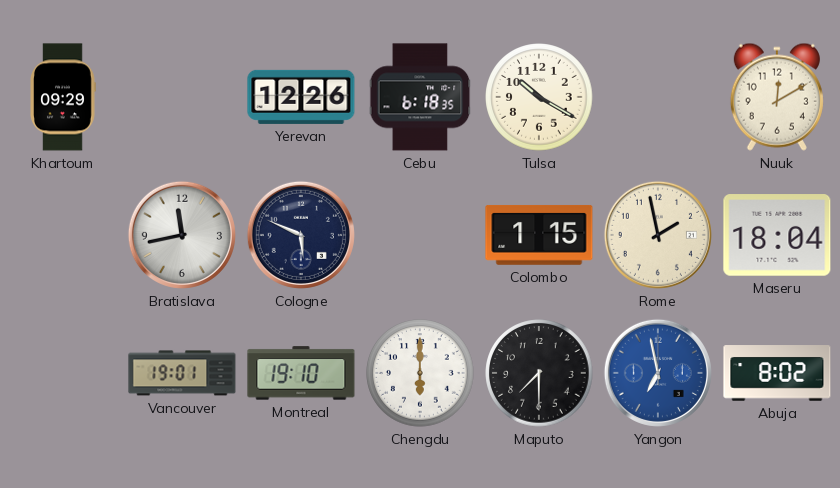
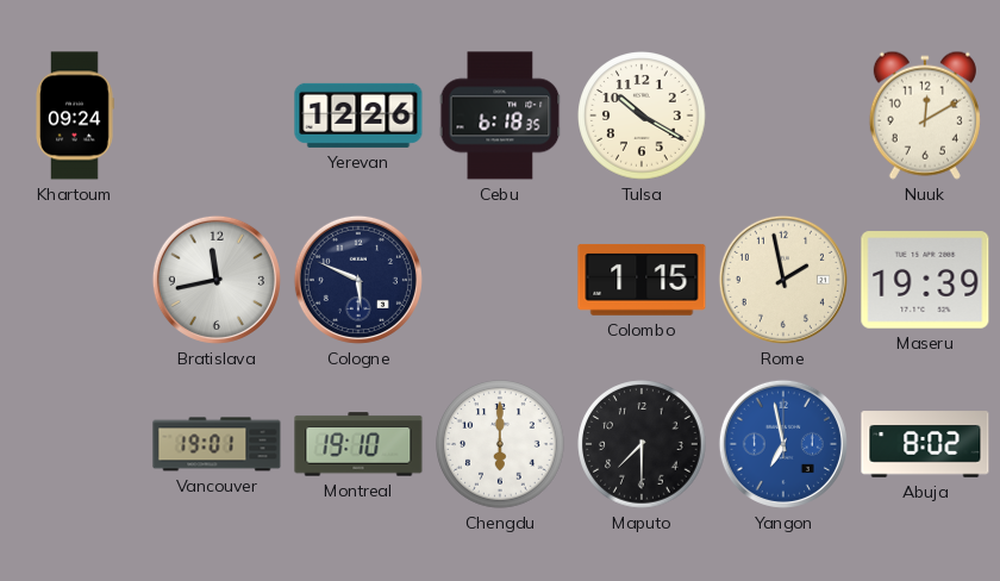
Khartoum: 09:29 -> 09:24
Maseru: 18:04 -> 19:39
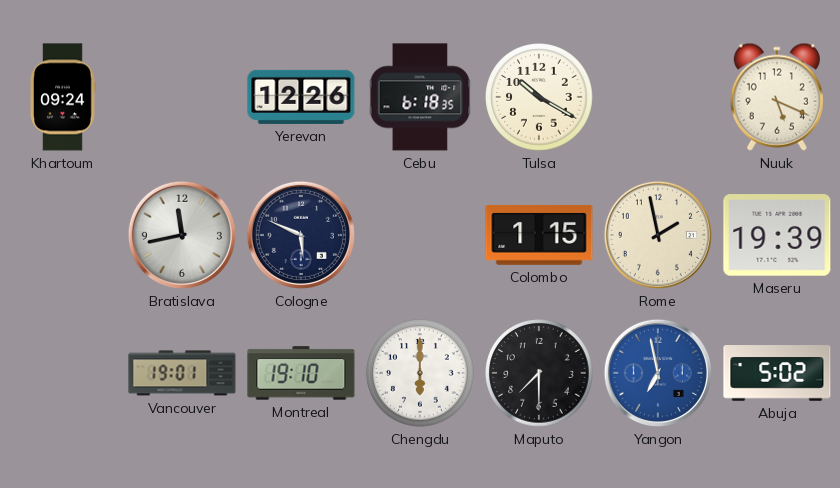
Nuuk: 12:10 -> 5:19
Abuja: 8:02 -> 5:02
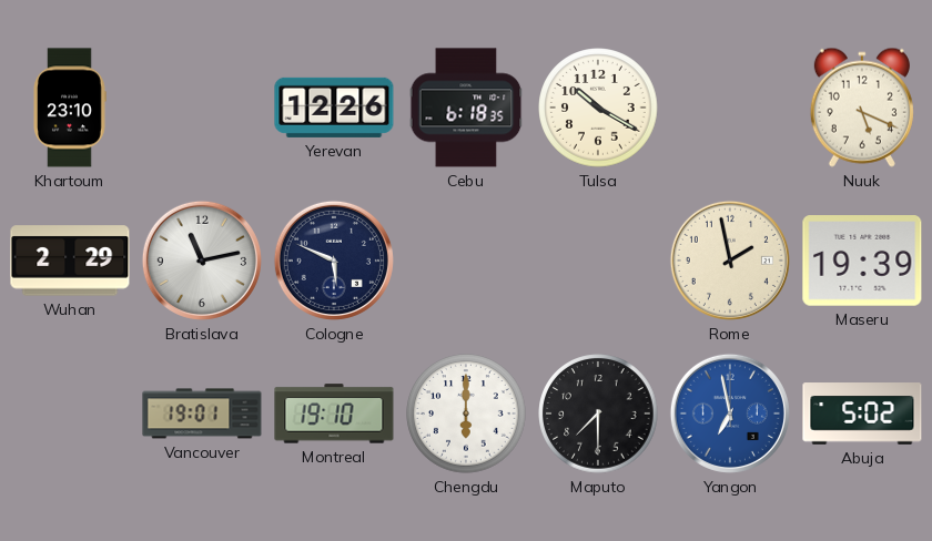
Khartoum: 09:24 -> 23:10
Wuhan: none -> 2:29
Bratislava: 11:43 -> 11:13
Colombo: 1:15 -> none
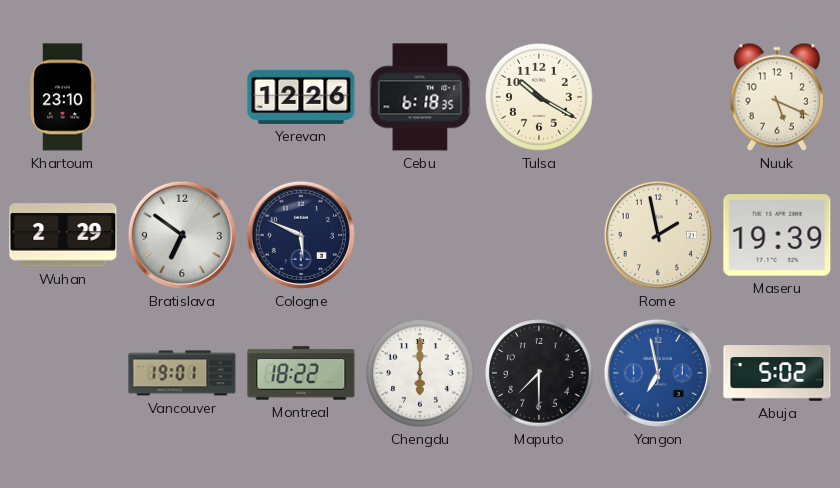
Bratislava: 11:13 -> 6:51
Montreal: 19:10 -> 18:22
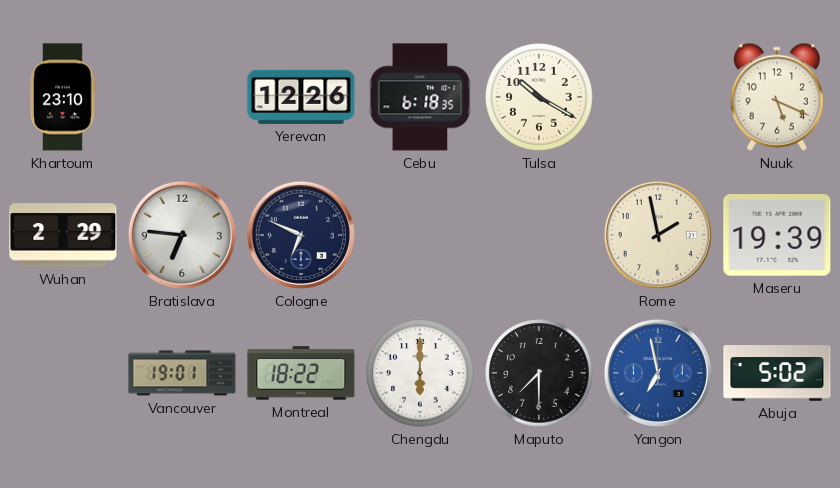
Bratislava: 6:51 -> 6:46
Cologne: 5:49 -> 6:49
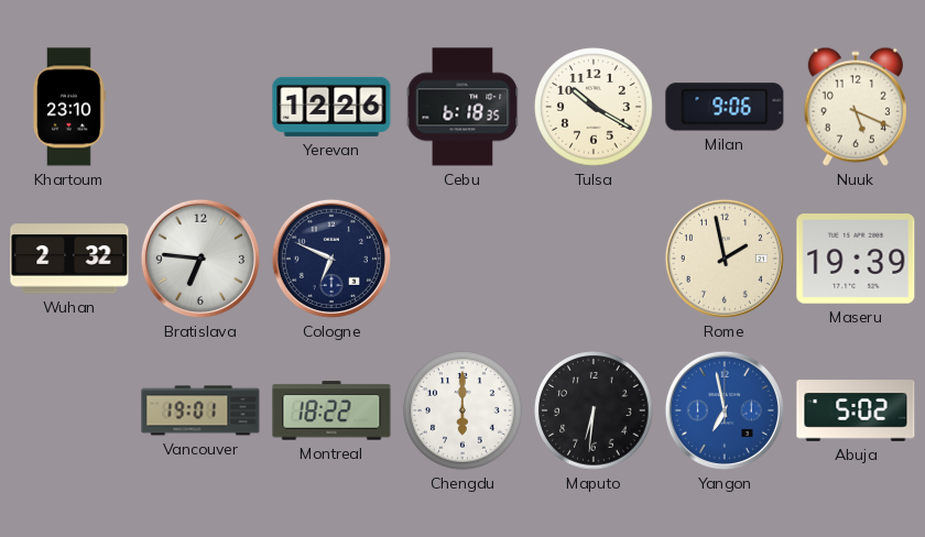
Milan: none -> 9:06
Wuhan: 2:29 -> 2:32
Maputo: 7:30 -> 6:31
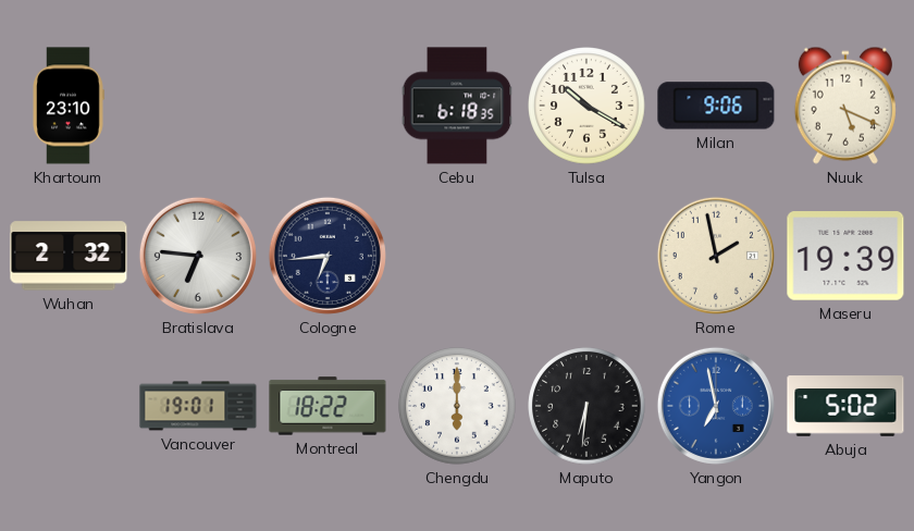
Yerevan: 12:26 -> none
Cologne: 6:49 -> 6:44
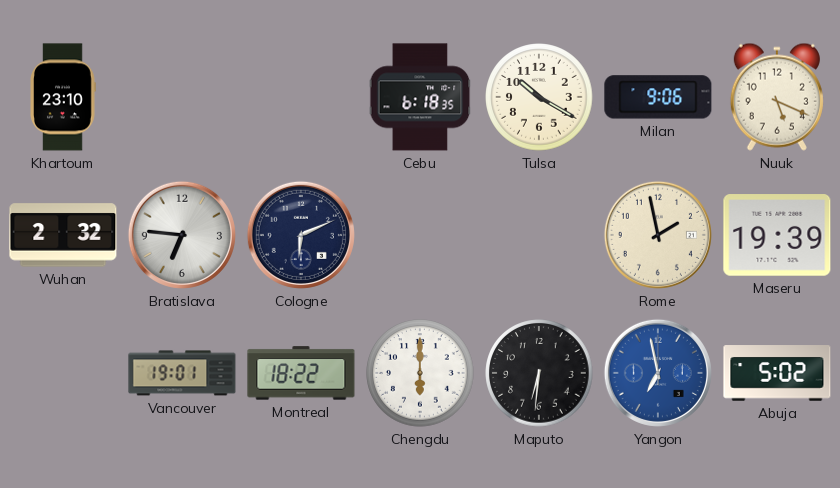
Cologne: 6:44 -> 6:11
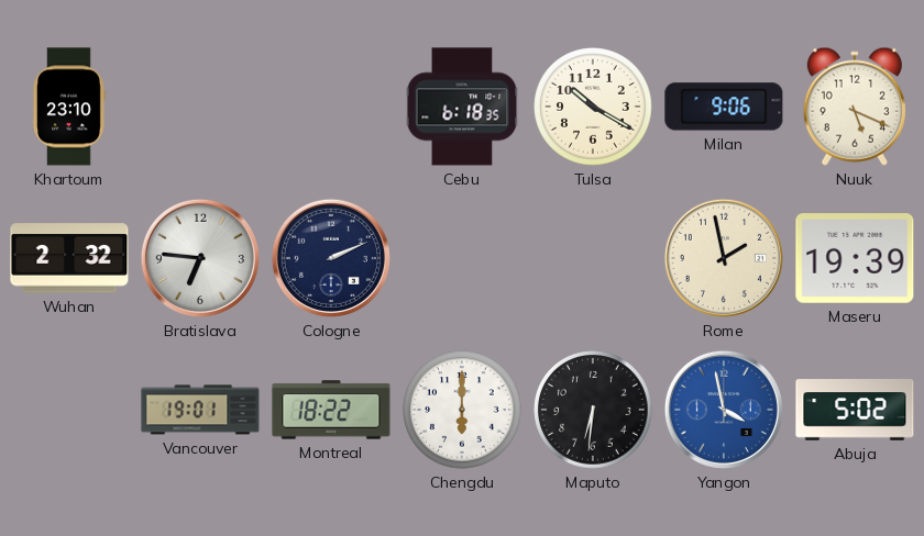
Cologne: 6:11 -> 2:11
Yangon: 6:58 -> 3:58
